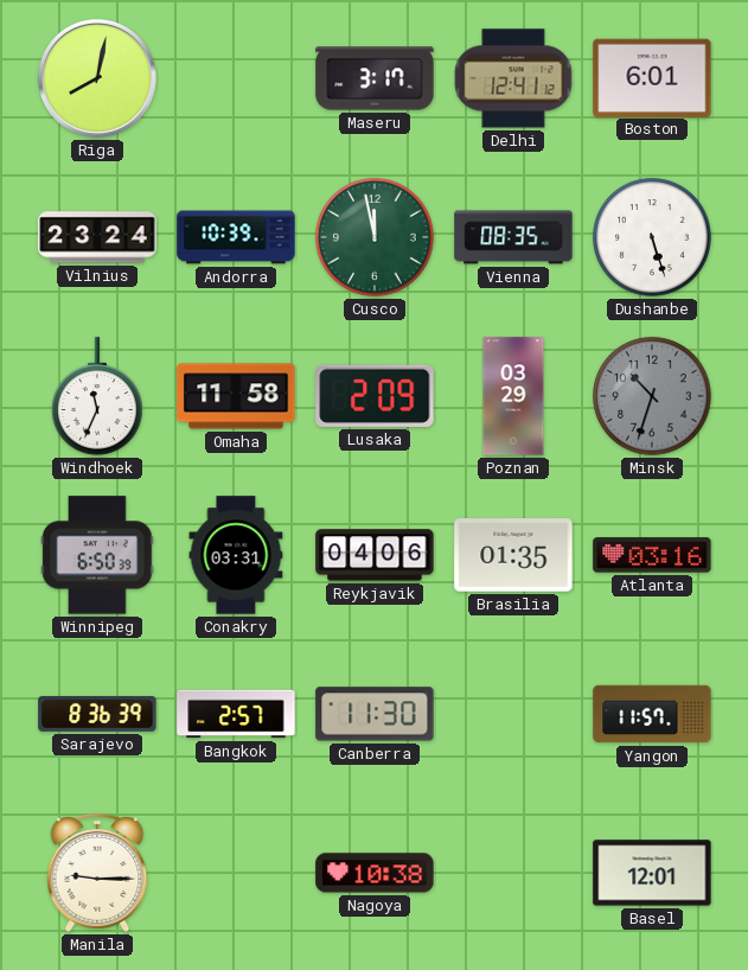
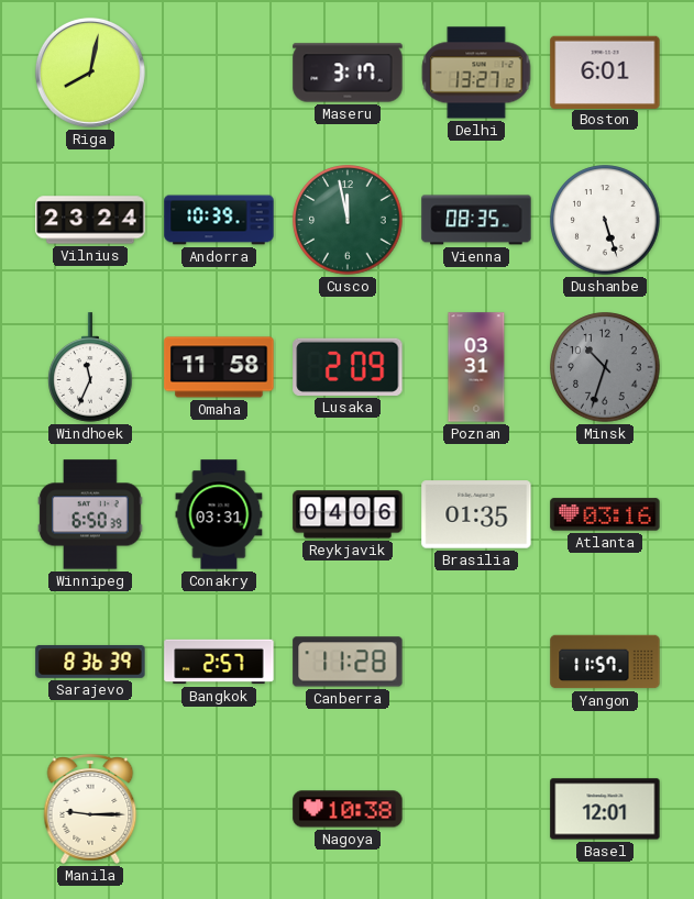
Delhi: 12:41 -> 13:27
Poznan: 03:29 -> 03:31
Canberra: 11:30 -> 11:28
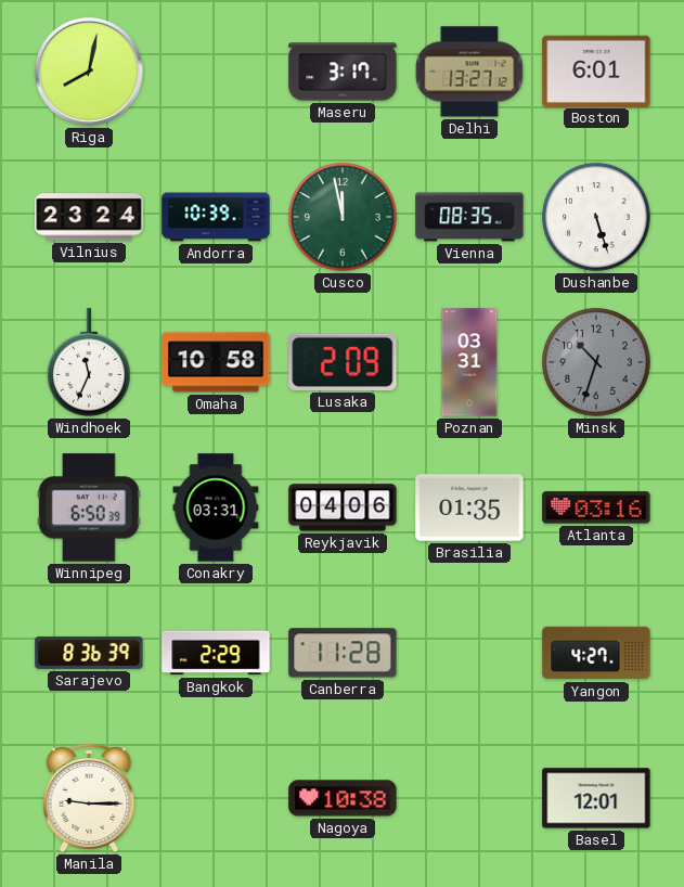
Omaha: 11:58 -> 10:58
Bangkok: 2:57 -> 2:29
Yangon: 11:57 -> 4:27
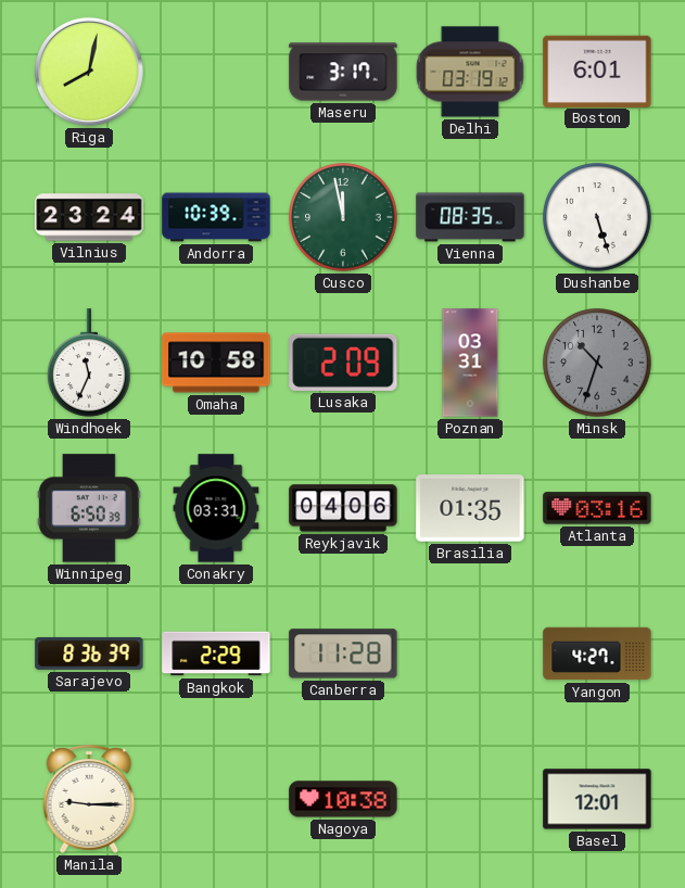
Delhi: 13:27 -> 03:19
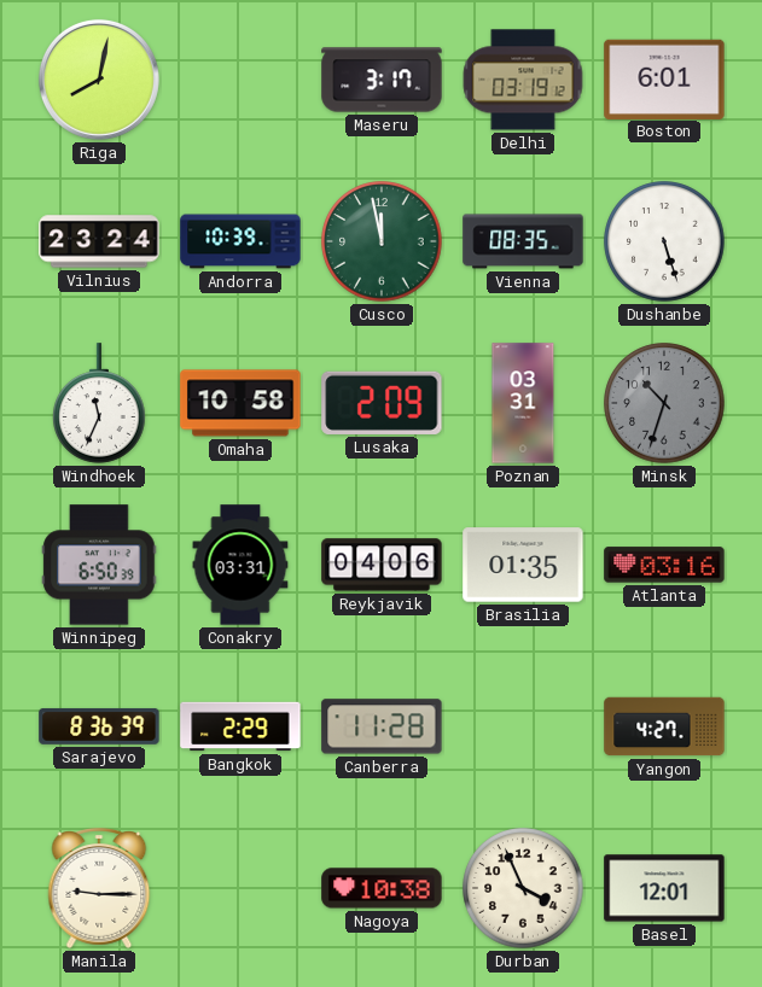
Durban: none -> 3:56
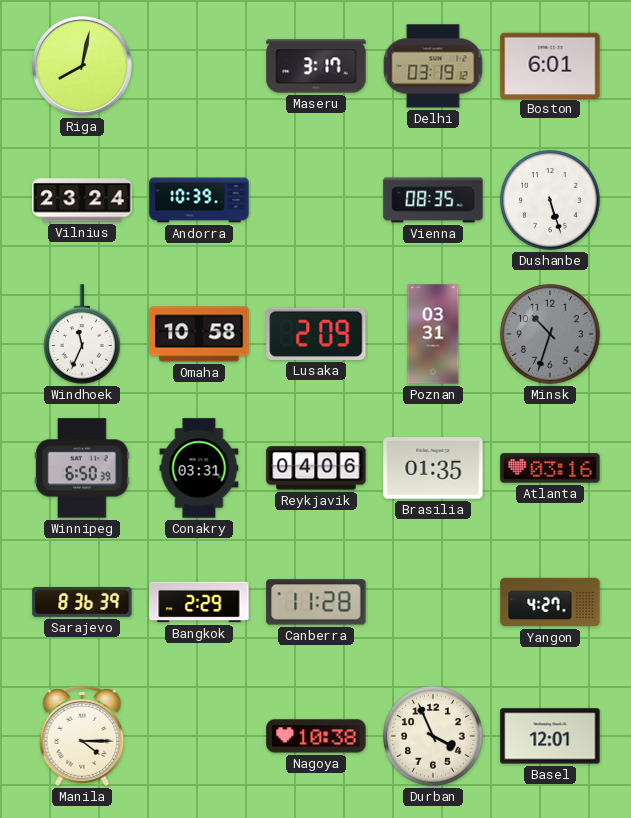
Cusco: 11:58 -> none
Manila: 9:15 -> 4:15
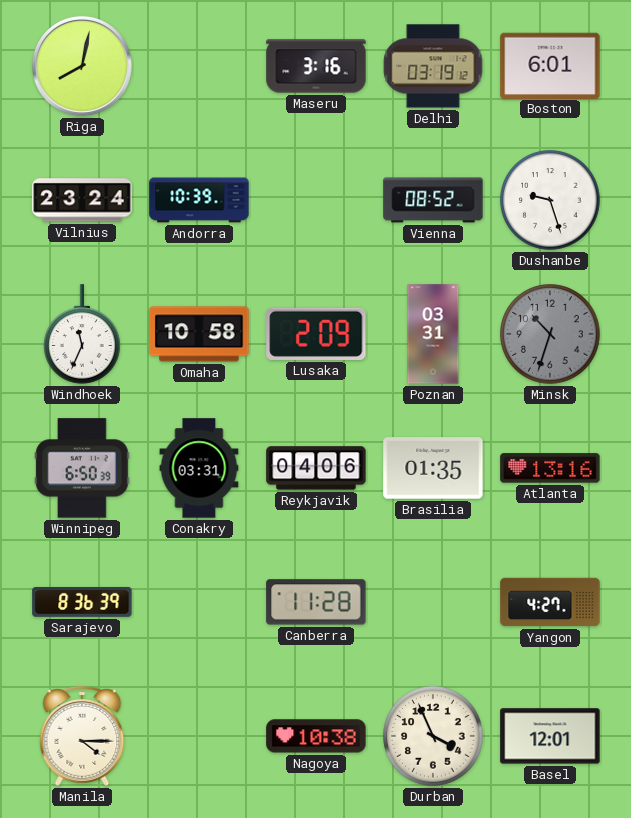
Maseru: 3:17 -> 3:16
Vienna: 08:35 -> 08:52
Dushanbe: 5:27 -> 9:27
Atlanta: 03:16 -> 13:16
Bangkok: 2:29 -> none
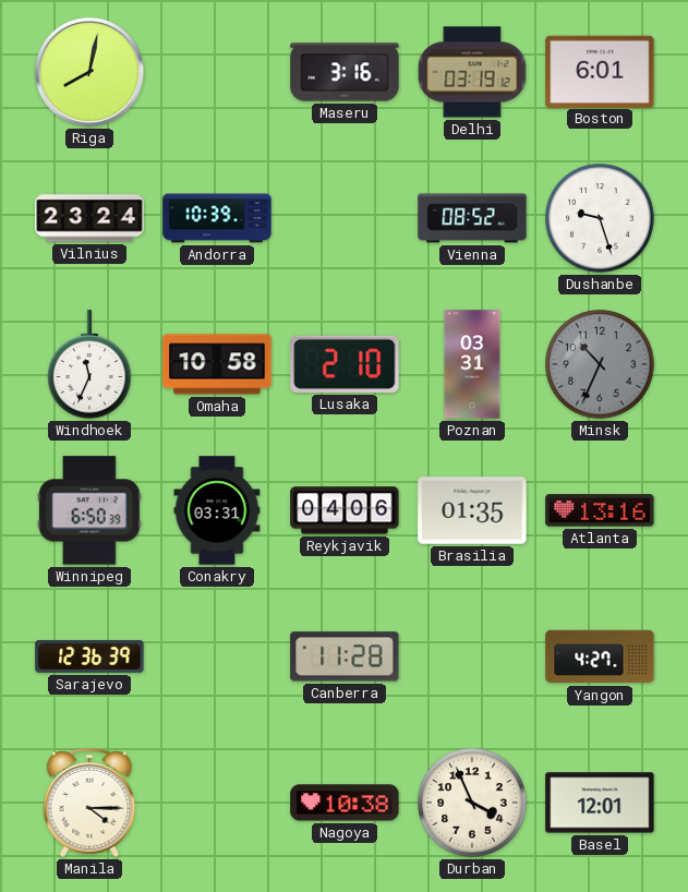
Lusaka: 2:09 -> 2:10
Minsk: 10:33 -> 10:34
Sarajevo: 8:36 -> 12:36
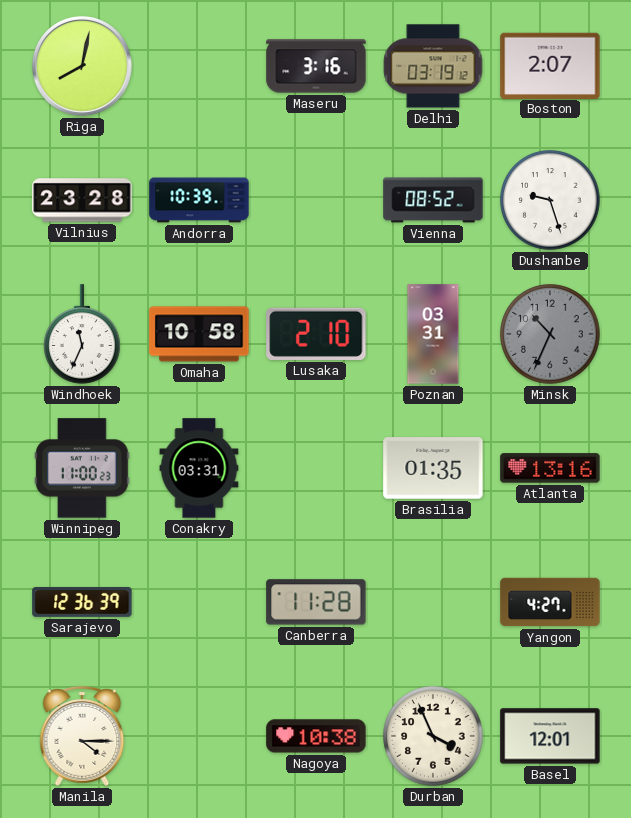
Boston: 6:01 -> 2:07
Vilnius: 23:24 -> 23:28
Winnipeg: 6:50 -> 11:00
Reykjavik: 04:06 -> none
